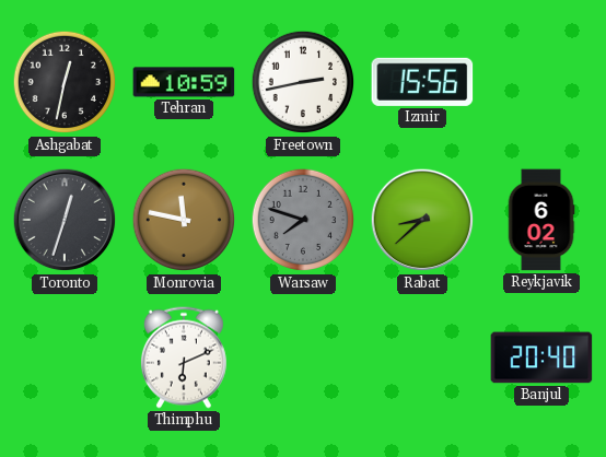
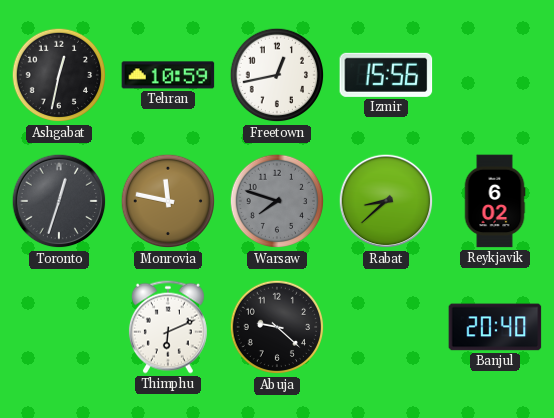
Freetown: 2:43 -> 12:43
Abuja: none -> 9:22
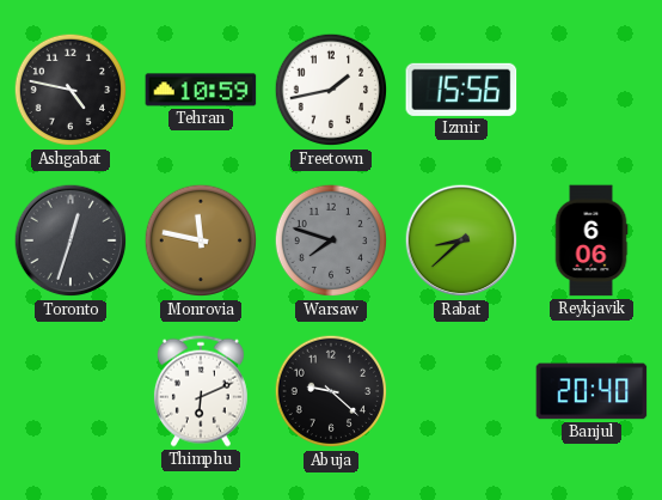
Ashgabat: 12:32 -> 4:47
Freetown: 12:43 -> 1:43
Reykjavik: 6:02 -> 6:06
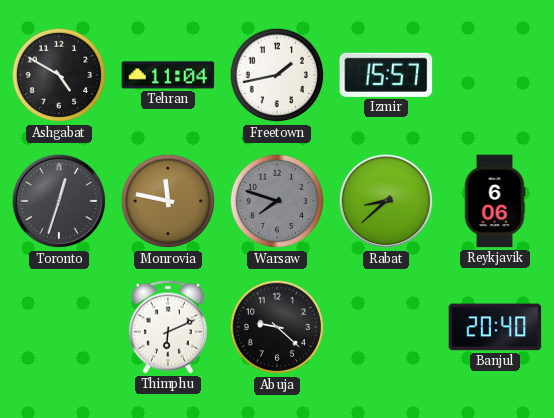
Ashgabat: 4:47 -> 4:50
Tehran: 10:59 -> 11:04
Izmir: 15:56 -> 15:57
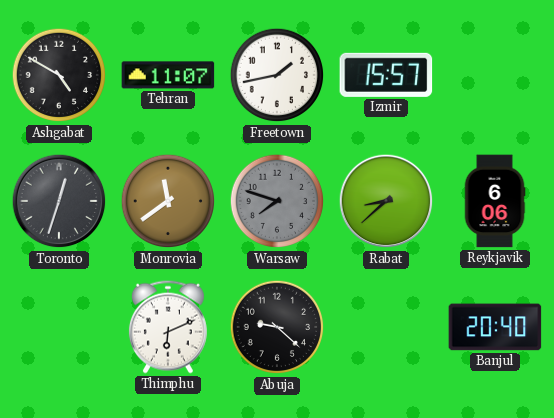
Tehran: 11:04 -> 11:07
Monrovia: 11:47 -> 11:39
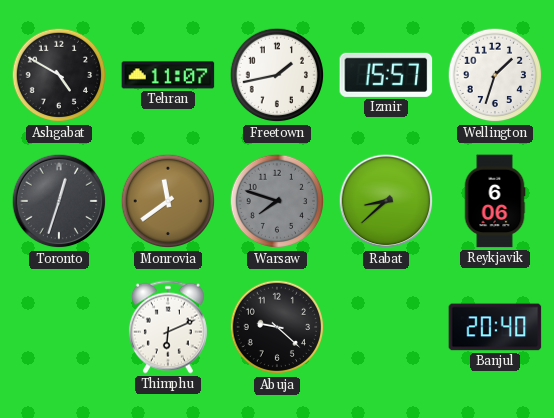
Wellington: none -> 1:33
